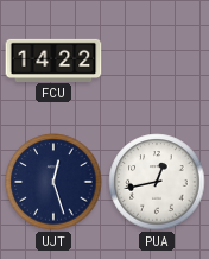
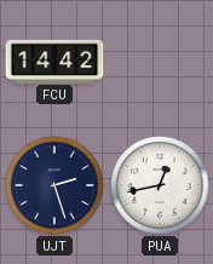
FCU: 14:22 -> 14:42
UJT: 12:27 -> 2:27
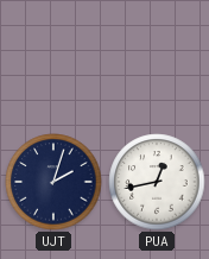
FCU: 14:42 -> none
UJT: 2:27 -> 2:03
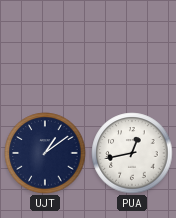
UJT: 2:03 -> 1:09
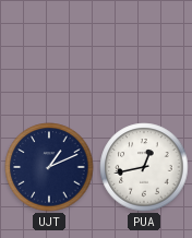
UJT: 1:09 -> 1:11
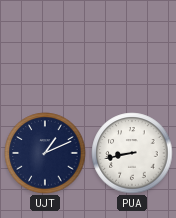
PUA: 12:43 -> 8:43
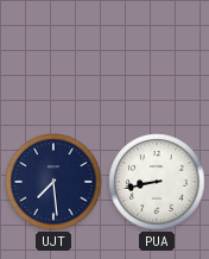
UJT: 1:11 -> 7:29
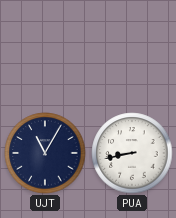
UJT: 7:29 -> 11:05
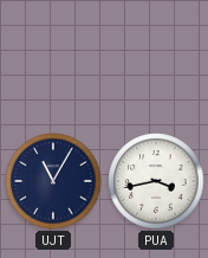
PUA: 8:43 -> 3:43
